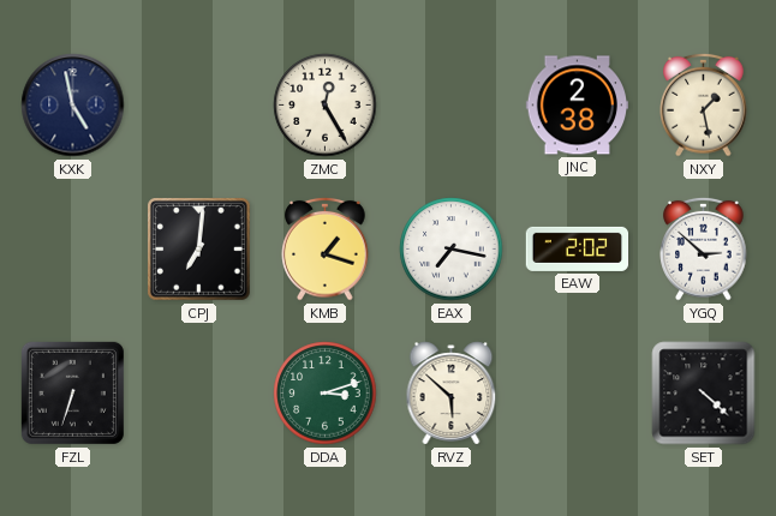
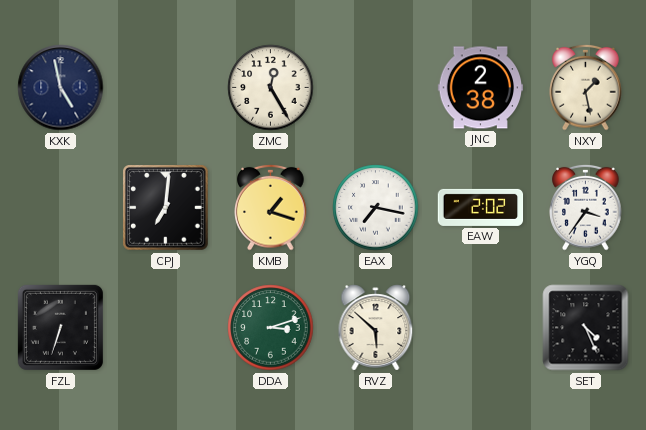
YGQ: 2:52 -> 3:36
SET: 4:22 -> 4:26
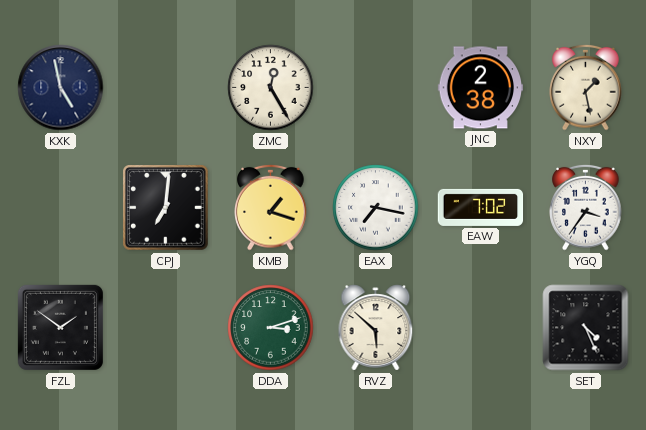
EAW: 2:02 -> 7:02
FZL: 6:33 -> 1:51
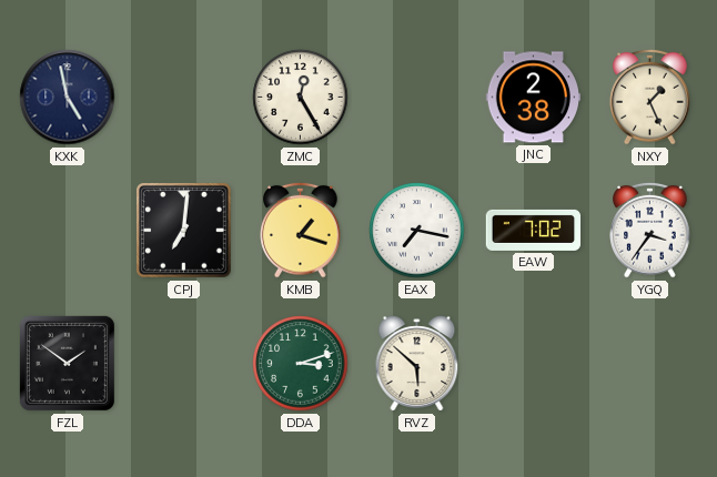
NXY: 1:28 -> 1:26
SET: 4:26 -> none
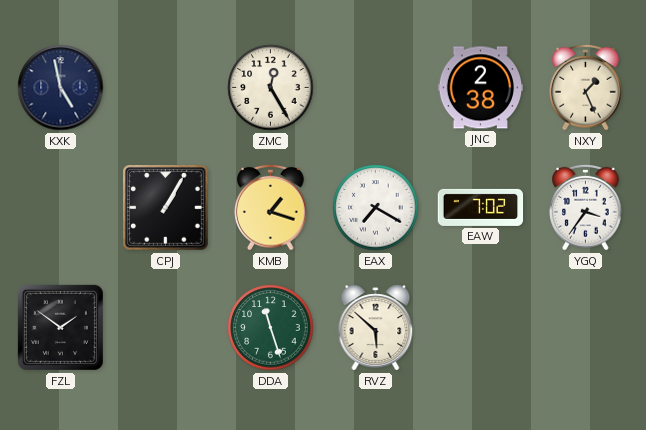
CPJ: 7:01 -> 1:05
EAX: 7:17 -> 7:20
DDA: 3:12 -> 11:27
